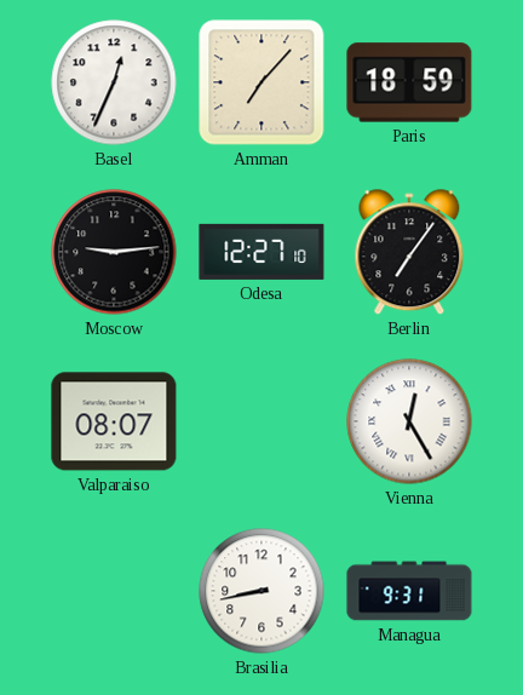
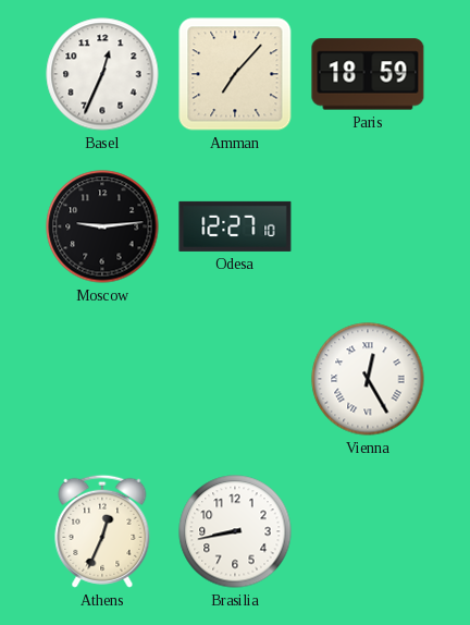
Berlin: 7:06 -> none
Valparaiso: 08:07 -> none
Athens: none -> 12:34
Managua: 9:31 -> none
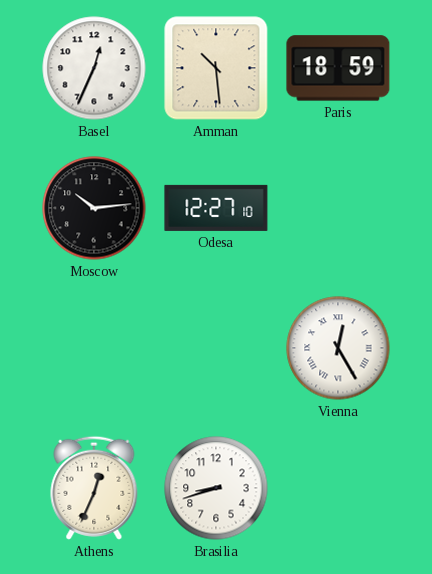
Amman: 7:07 -> 10:29
Moscow: 9:14 -> 10:14
Brasilia: 8:43 -> 8:42
